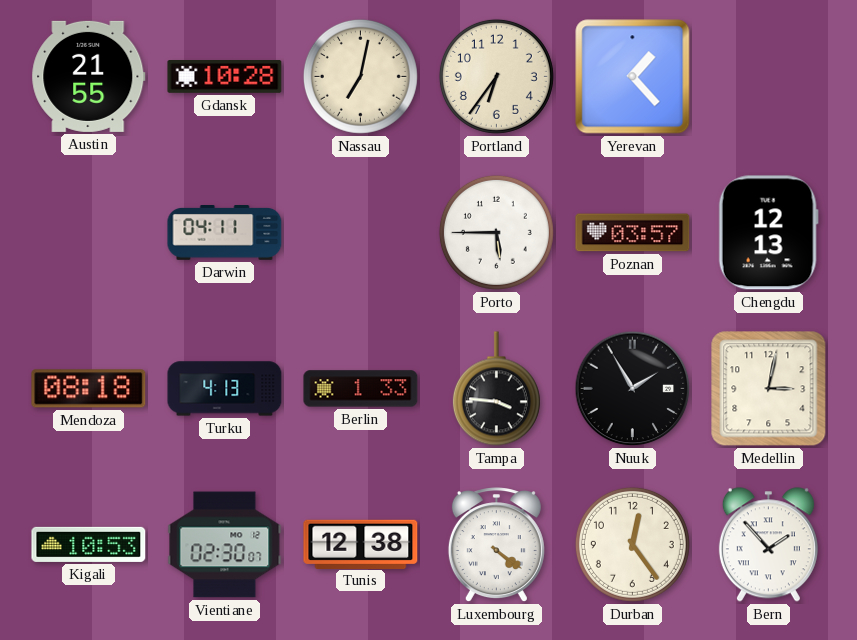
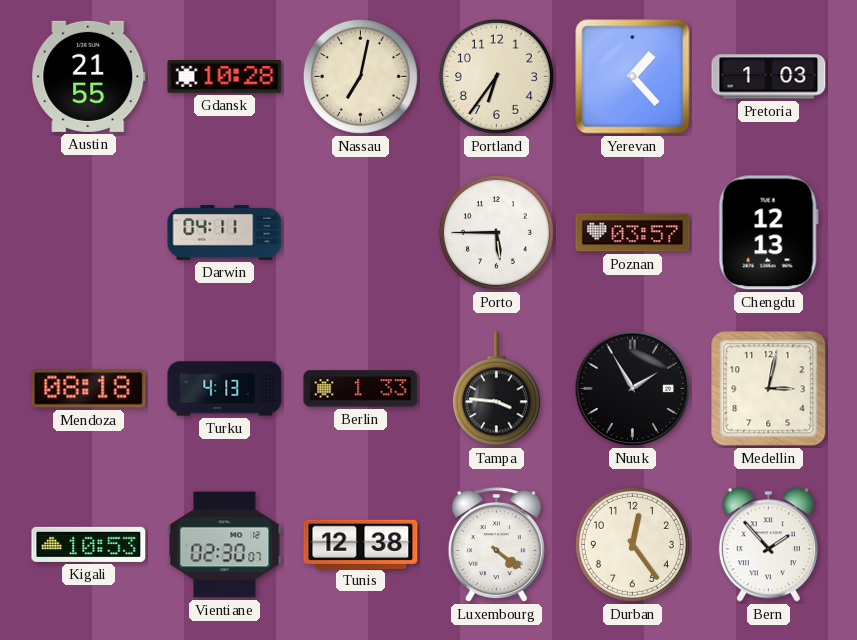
Pretoria: none -> 1:03
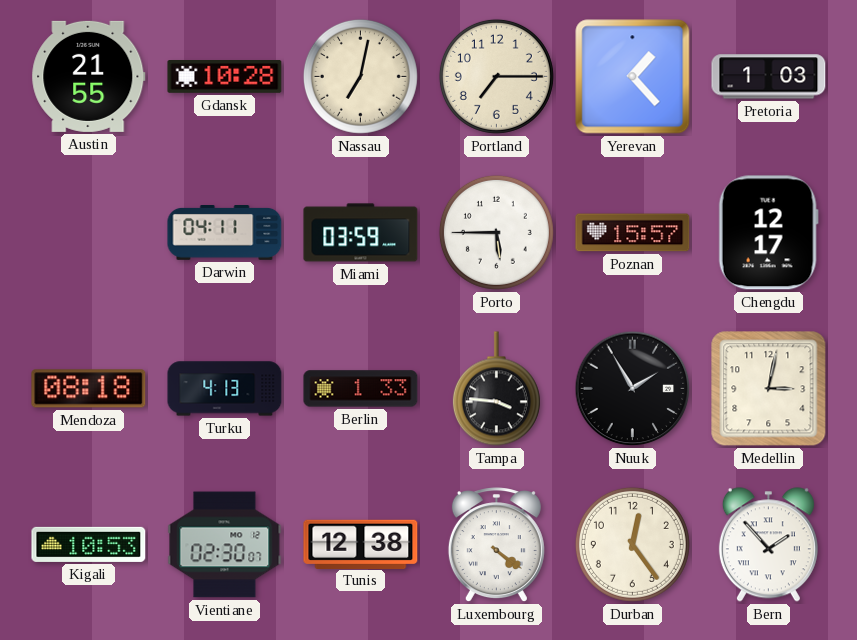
Portland: 6:36 -> 7:15
Miami: none -> 03:59
Poznan: 03:57 -> 15:57
Chengdu: 12:13 -> 12:17
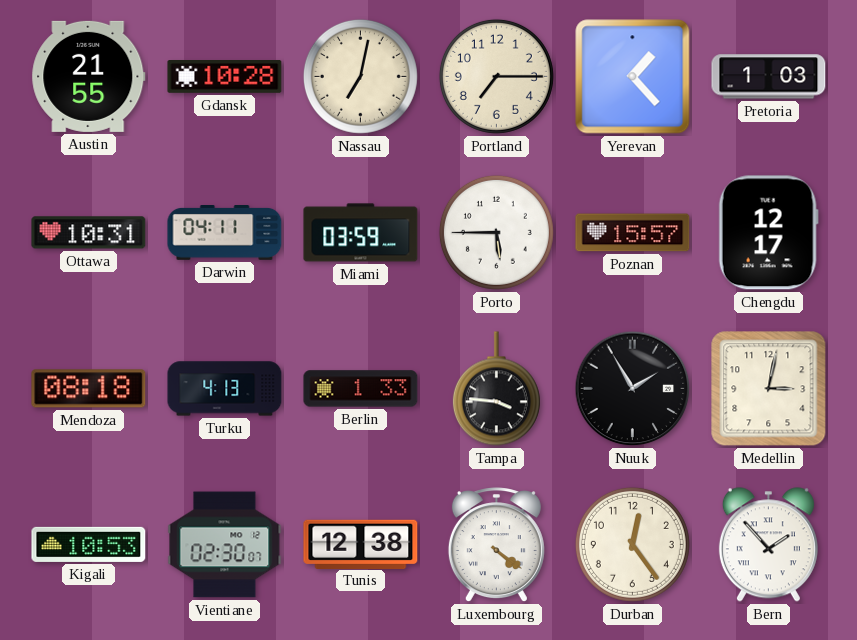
Ottawa: none -> 10:31
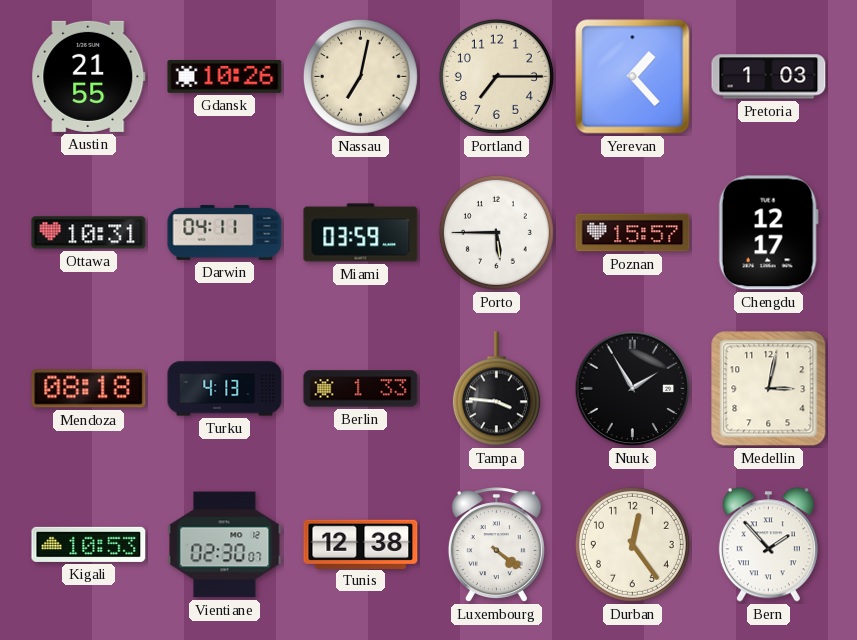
Gdansk: 10:28 -> 10:26
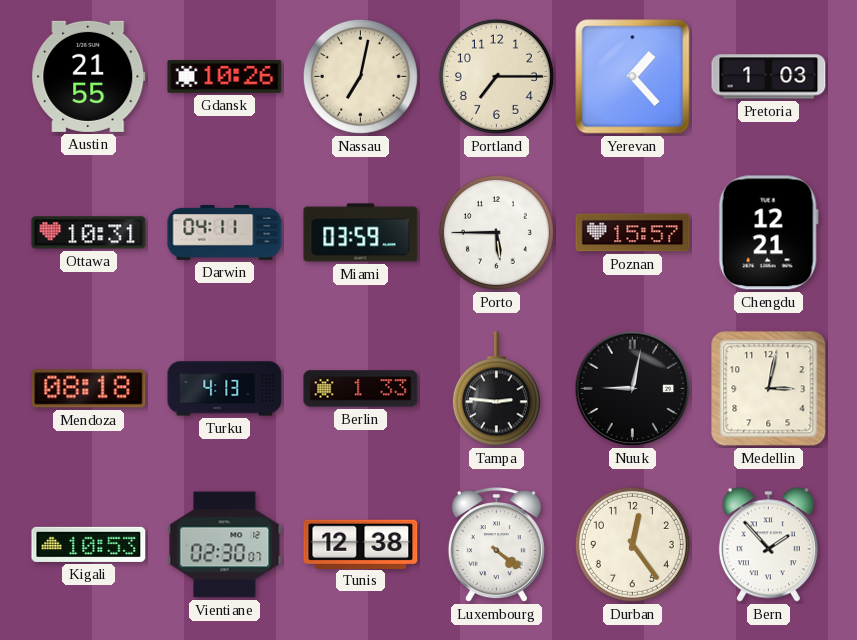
Chengdu: 12:17 -> 12:21
Tampa: 3:46 -> 2:46
Nuuk: 1:55 -> 9:02
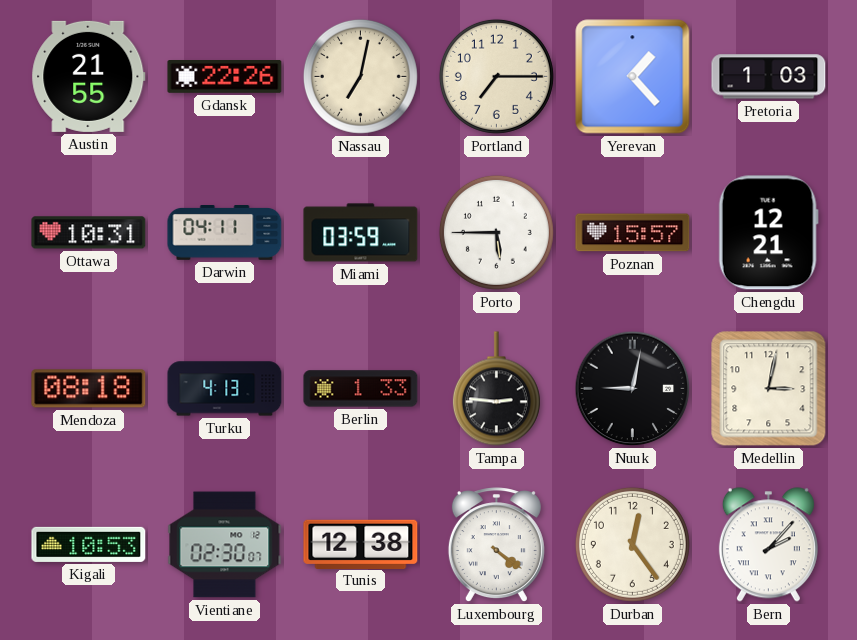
Gdansk: 10:26 -> 22:26
Bern: 1:53 -> 2:07
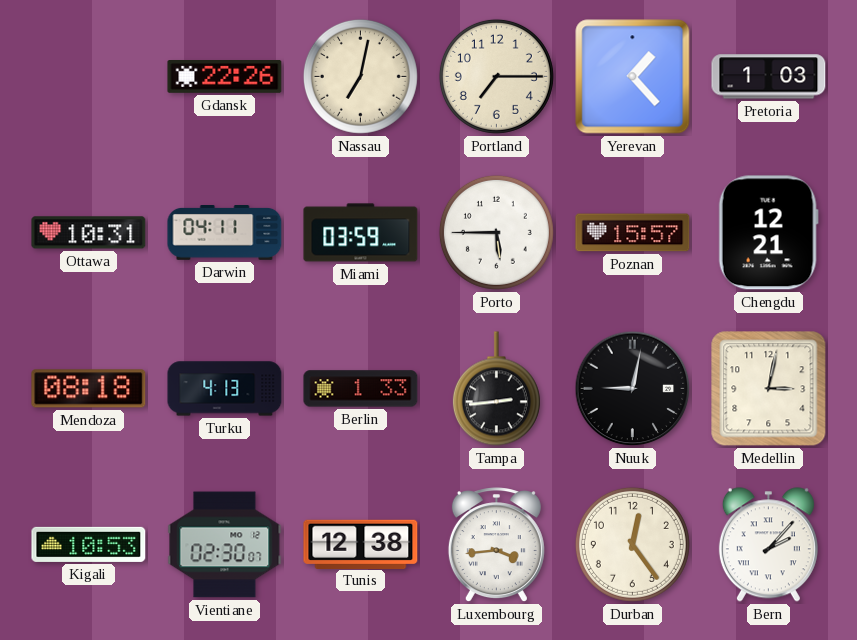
Austin: 21:55 -> none
Tampa: 2:46 -> 2:44
Luxembourg: 4:21 -> 3:44
